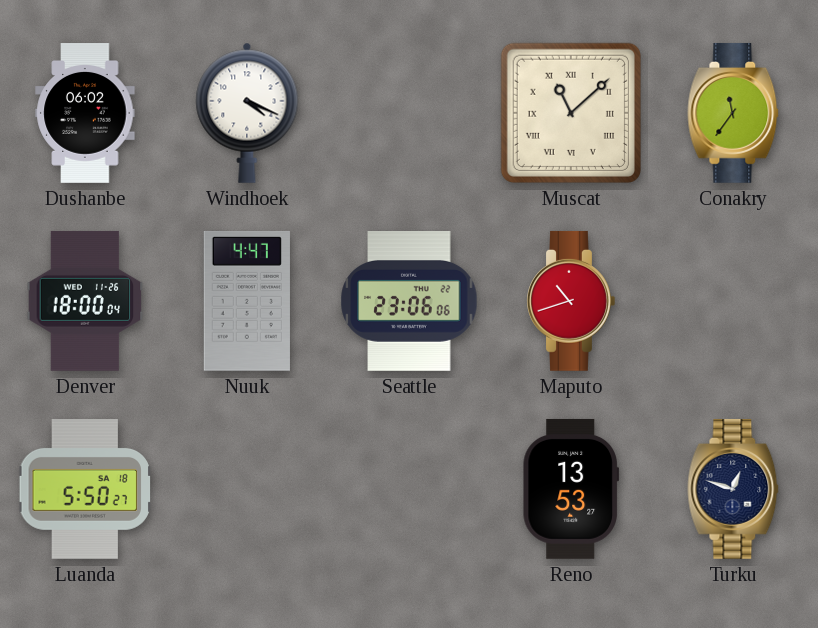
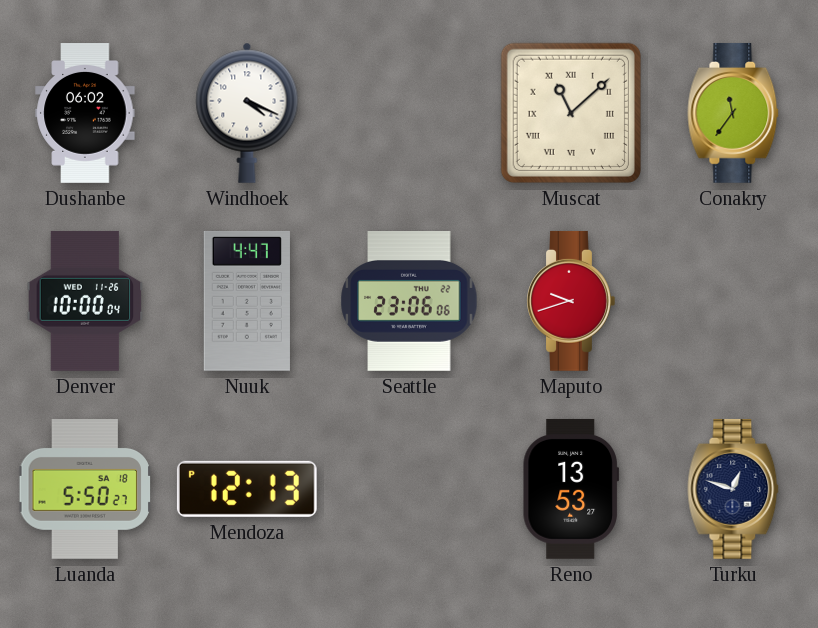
Denver: 18:00 -> 10:00
Maputo: 10:42 -> 9:42
Mendoza: none -> 12:13
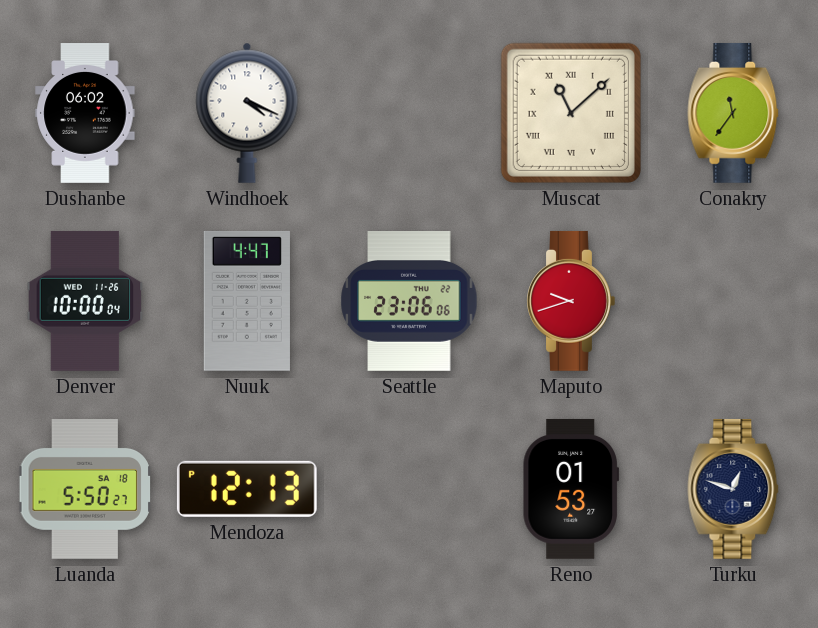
Reno: 13:53 -> 01:53
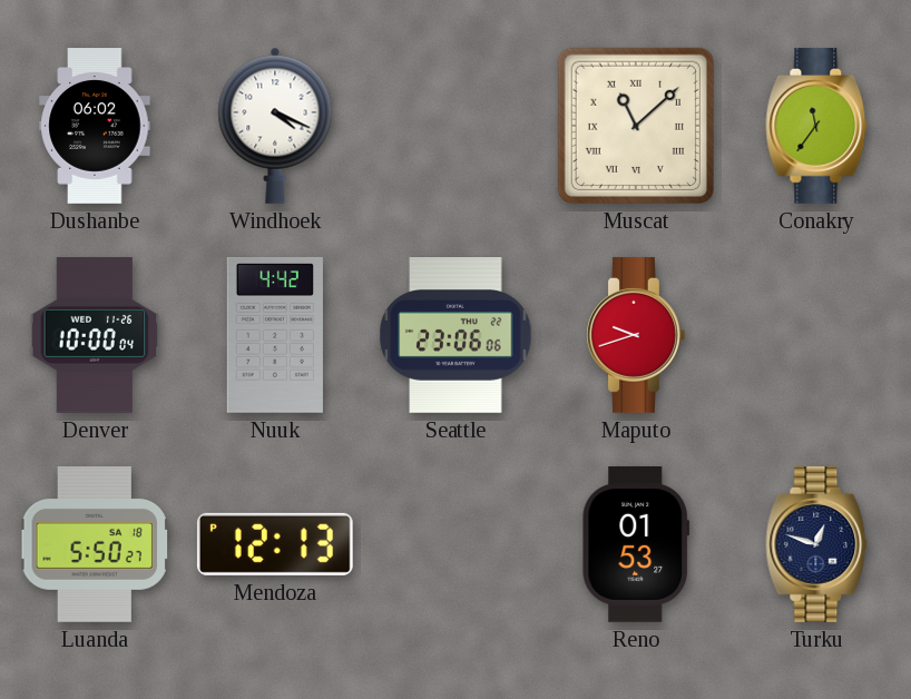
Nuuk: 4:47 -> 4:42
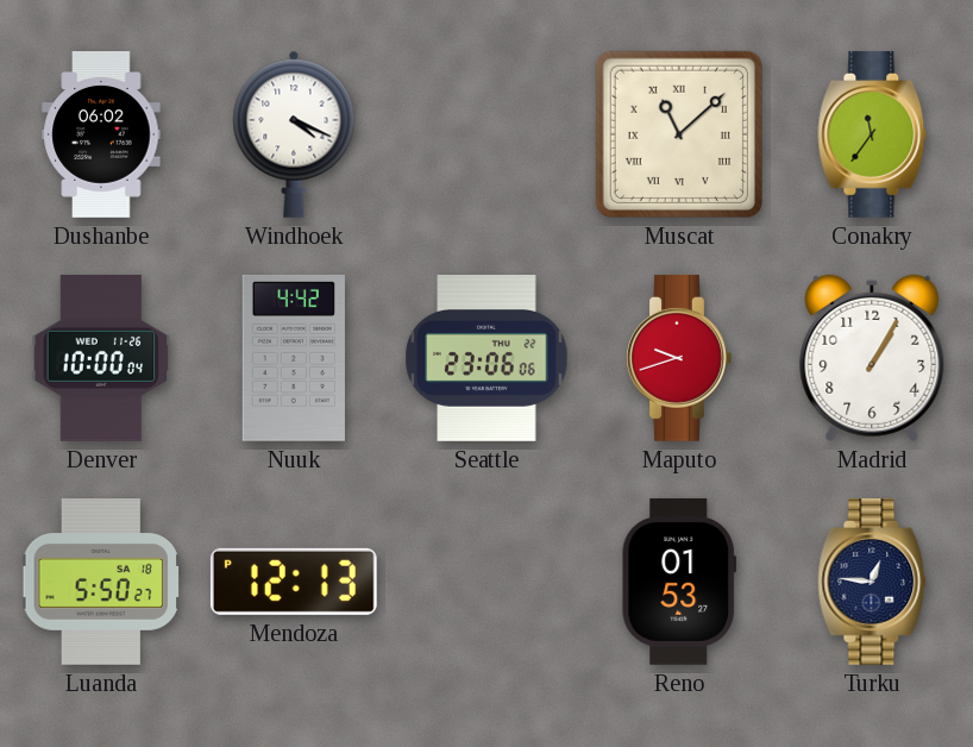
Madrid: none -> 1:05
Turku: 12:48 -> 12:46
